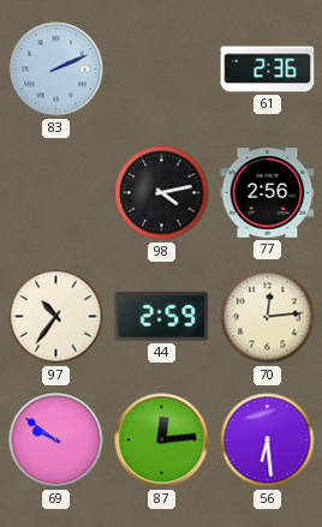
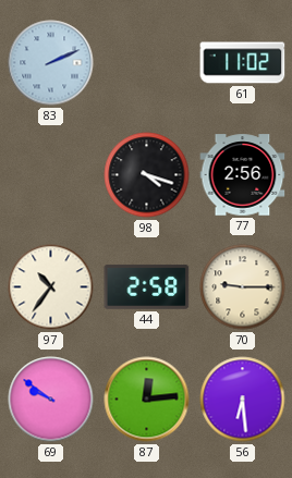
61: 2:36 -> 11:02
98: 4:13 -> 4:18
44: 2:59 -> 2:58
70: 12:14 -> 9:15
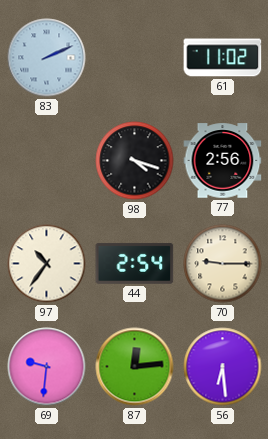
44: 2:58 -> 2:54
69: 9:51 -> 9:31
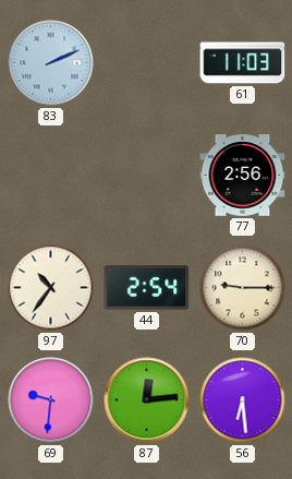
61: 11:02 -> 11:03
98: 4:18 -> none
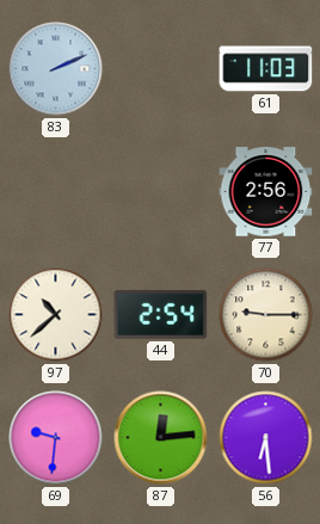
97: 10:36 -> 10:38
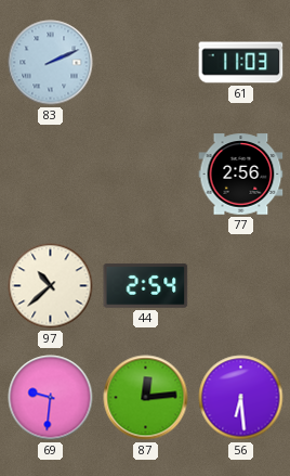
70: 9:15 -> none
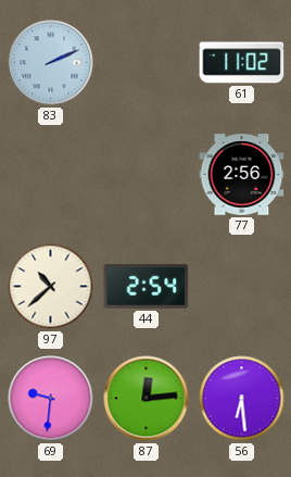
61: 11:03 -> 11:02
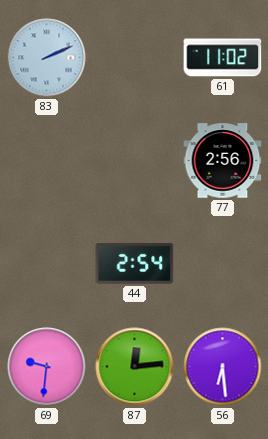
97: 10:38 -> none
